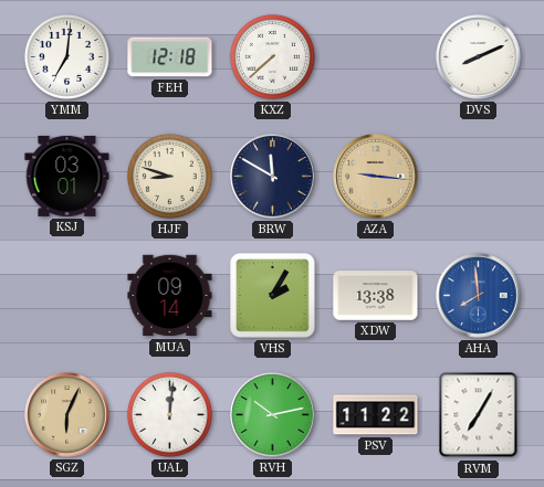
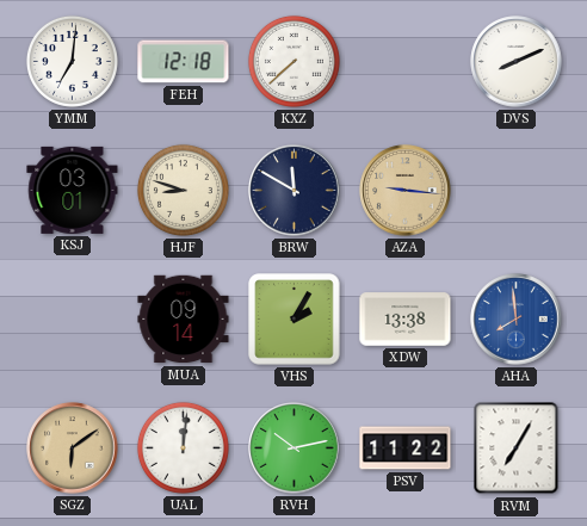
SGZ: 6:04 -> 6:09
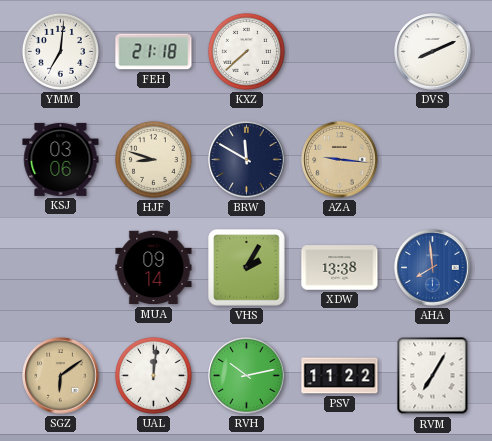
FEH: 12:18 -> 21:18
KSJ: 03:01 -> 03:06
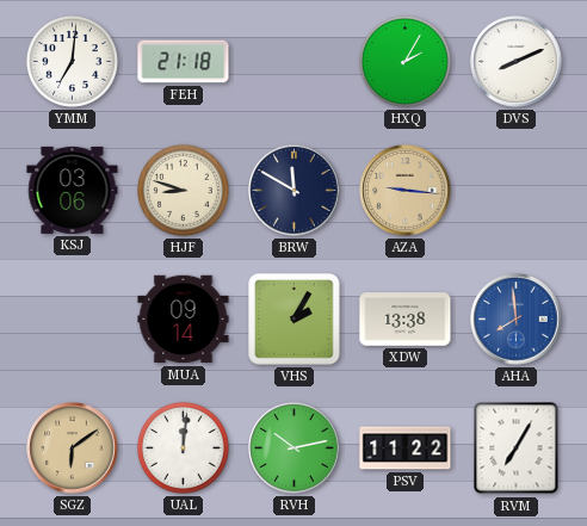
KXZ: 7:38 -> none
HXQ: none -> 2:05
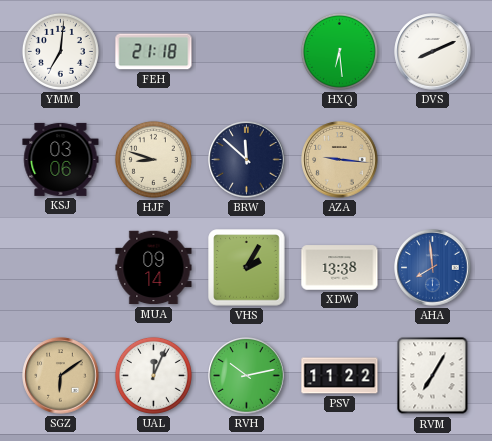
HXQ: 2:05 -> 6:29
BRW: 11:50 -> 11:52
UAL: 12:01 -> 12:04
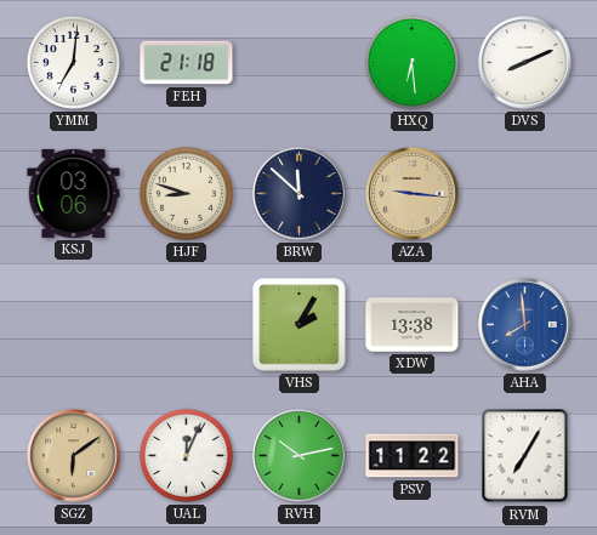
MUA: 09:14 -> none
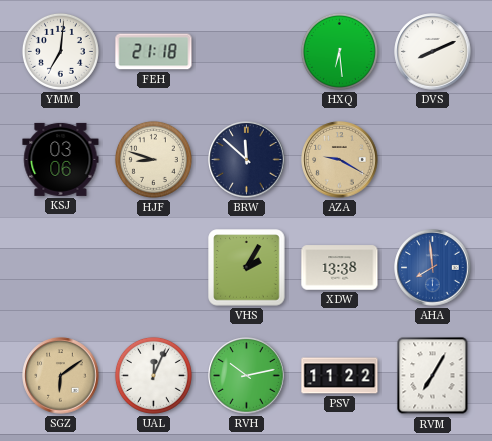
AZA: 9:16 -> 9:20
